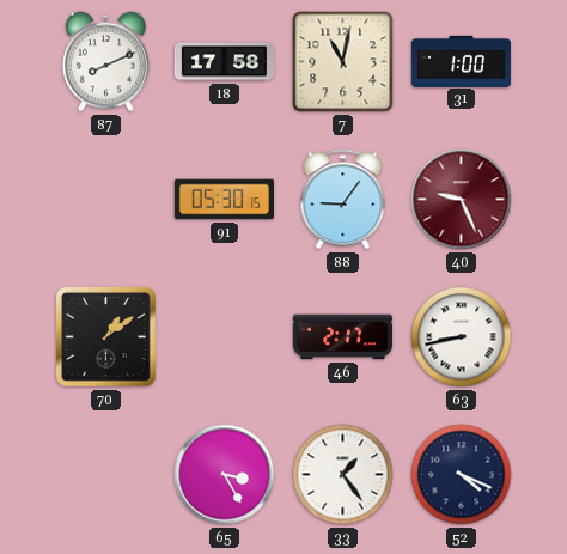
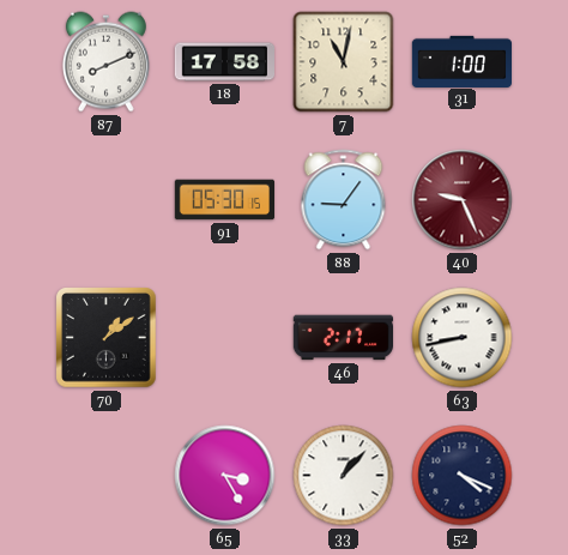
33: 1:24 -> 1:07
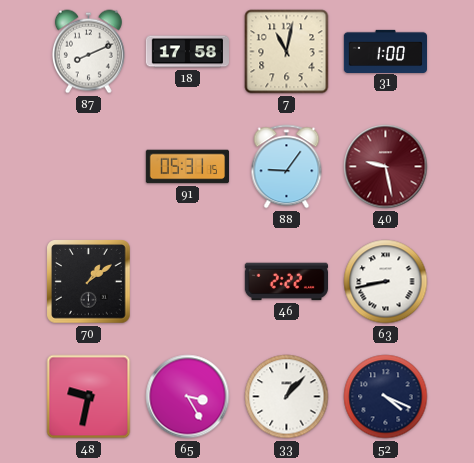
91: 05:30 -> 05:31
40: 9:26 -> 9:28
46: 2:17 -> 2:22
48: none -> 9:32
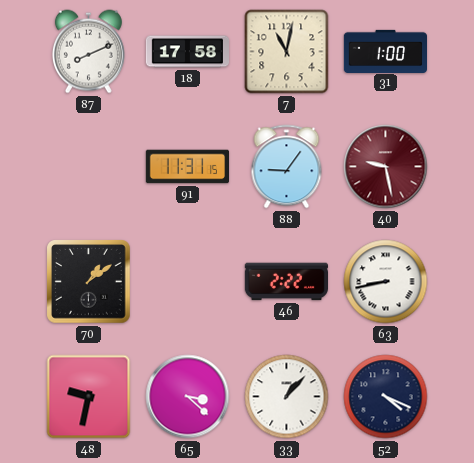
91: 05:31 -> 11:31
65: 3:25 -> 3:22
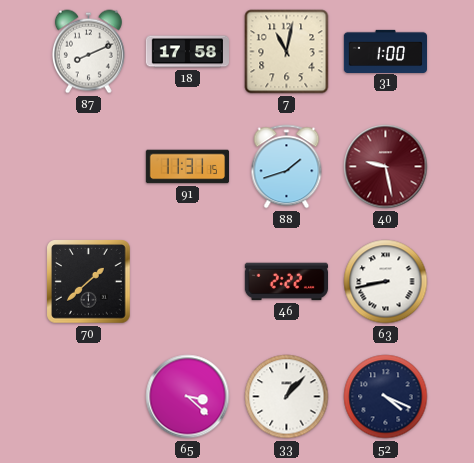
88: 9:06 -> 1:42
70: 1:09 -> 1:38
48: 9:32 -> none
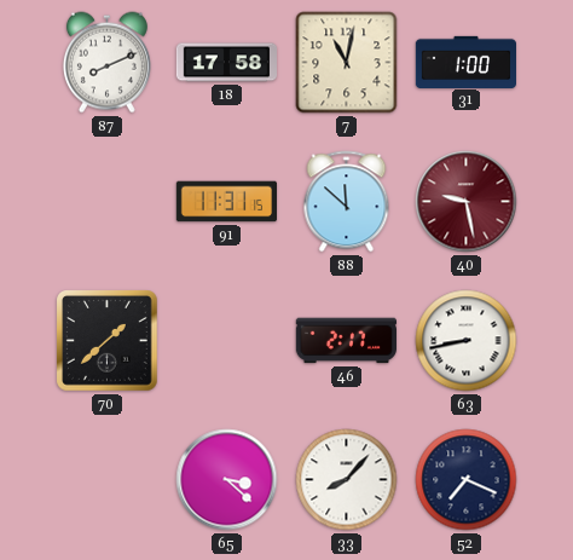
88: 1:42 -> 11:52
46: 2:22 -> 2:17
33: 1:07 -> 8:07
52: 4:19 -> 7:19
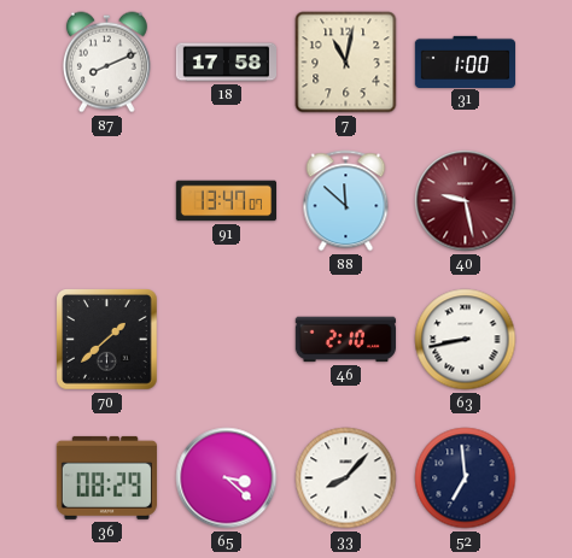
91: 11:31 -> 13:47
46: 2:17 -> 2:10
36: none -> 08:29
52: 7:19 -> 6:59
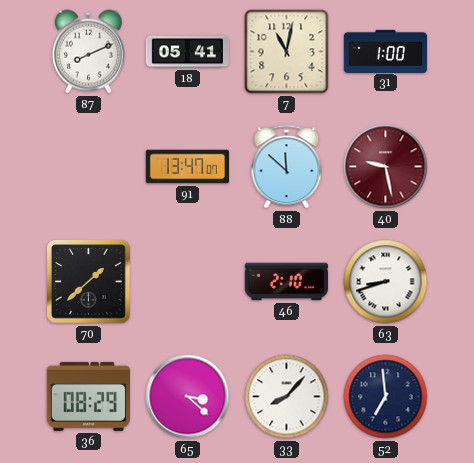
18: 17:58 -> 05:41
63: 8:43 -> 8:42
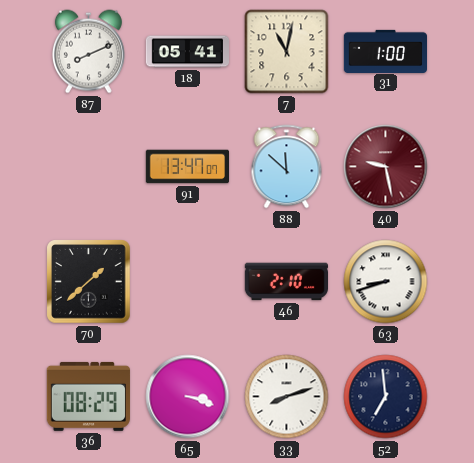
65: 3:22 -> 3:18
33: 8:07 -> 8:12
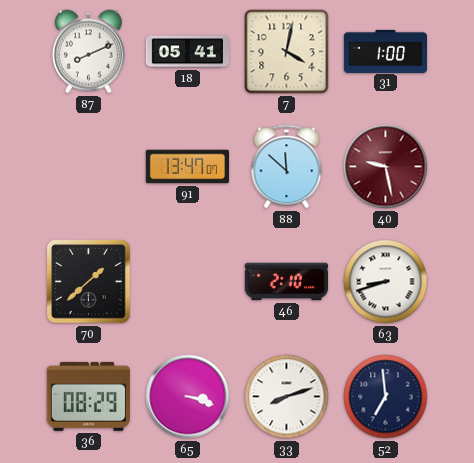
7: 11:02 -> 4:02
